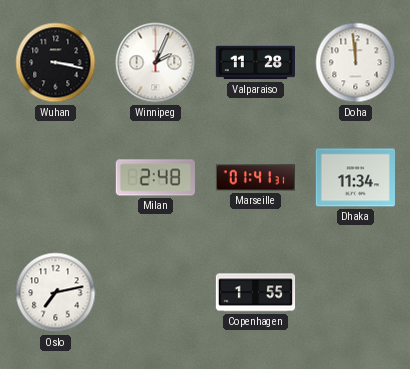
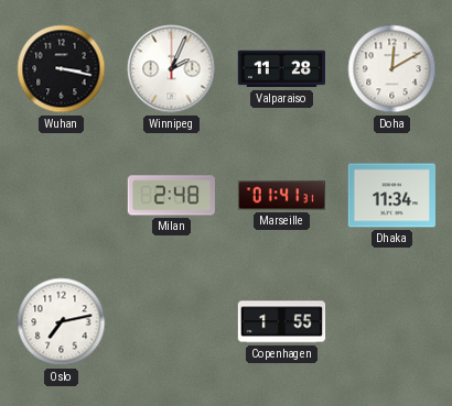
Doha: 11:59 -> 12:10
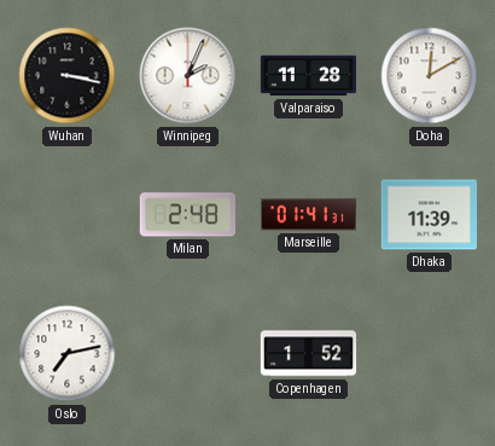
Dhaka: 11:34 -> 11:39
Copenhagen: 1:55 -> 1:52
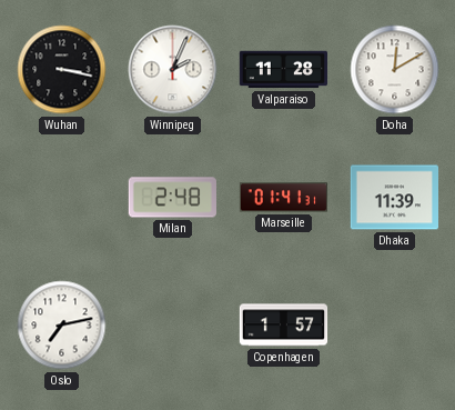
Copenhagen: 1:52 -> 1:57
